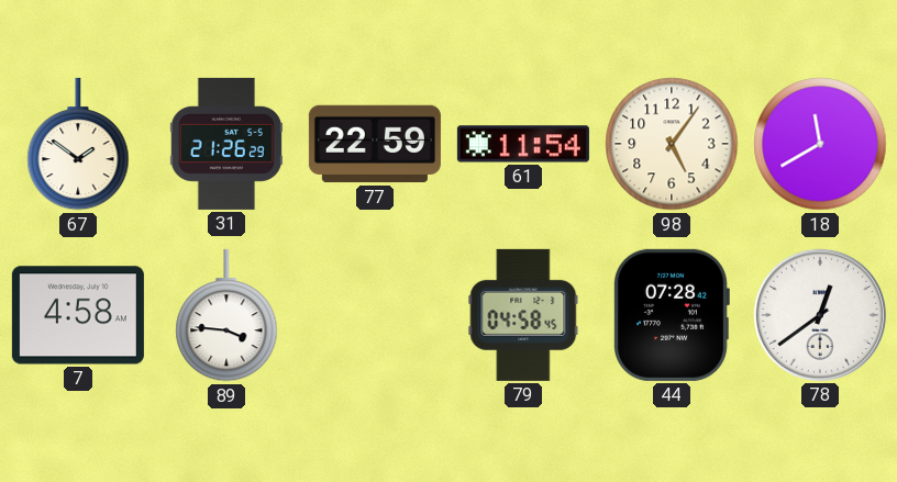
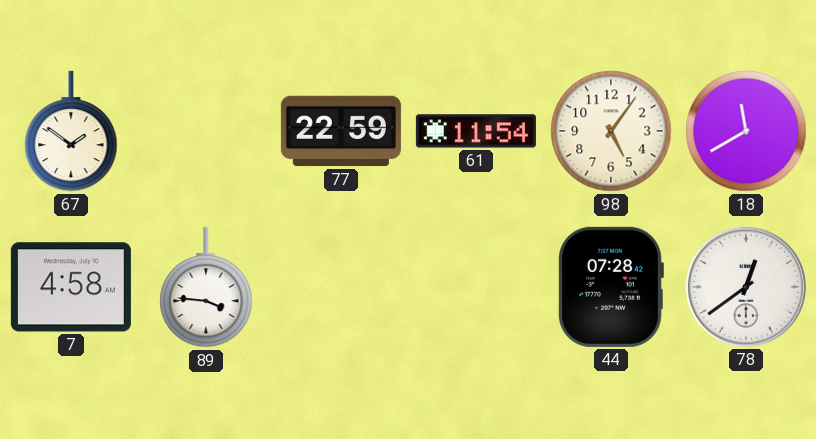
31: 21:26 -> none
79: 04:58 -> none
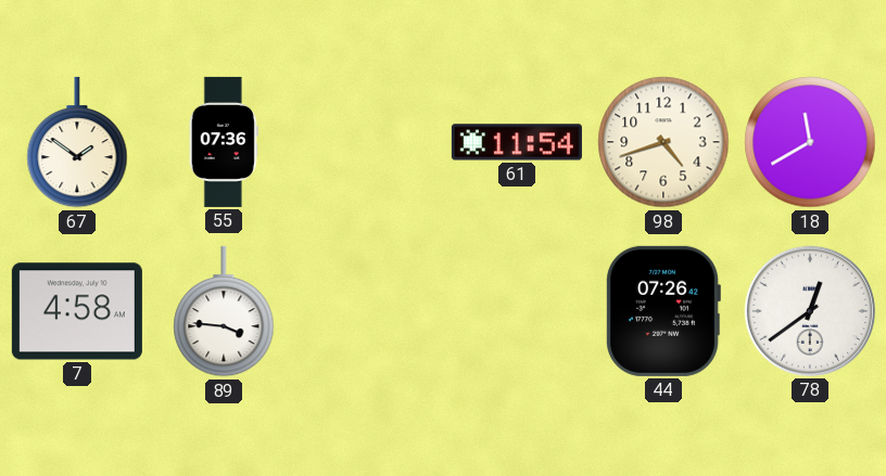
55: none -> 07:36
77: 22:59 -> none
98: 5:06 -> 4:42
44: 07:28 -> 07:26
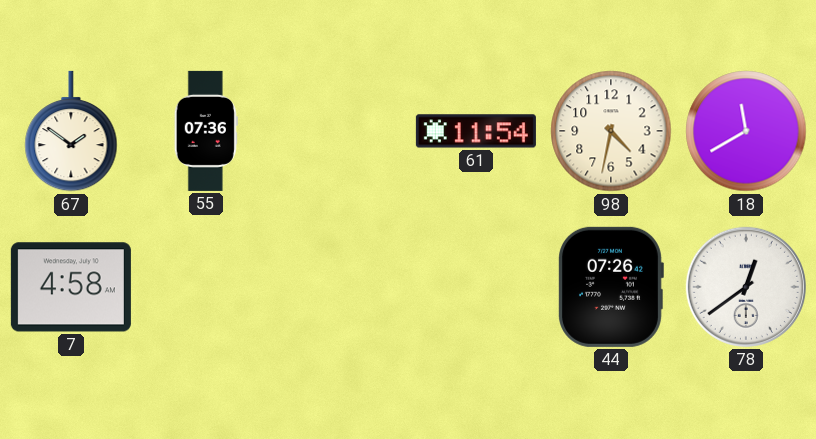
98: 4:42 -> 4:32
89: 3:46 -> none
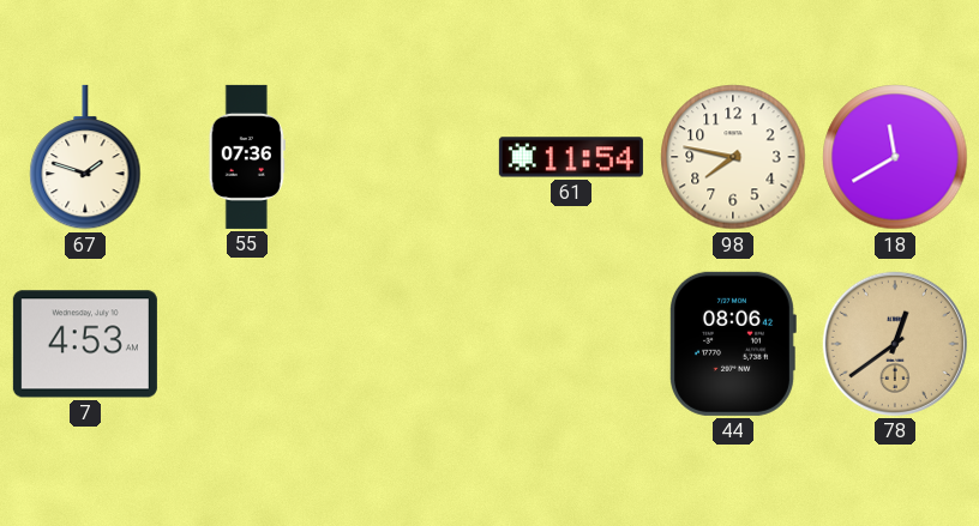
67: 1:51 -> 1:48
98: 4:32 -> 7:47
7: 4:58 -> 4:53
44: 07:26 -> 08:06
78 dial: white -> champagne
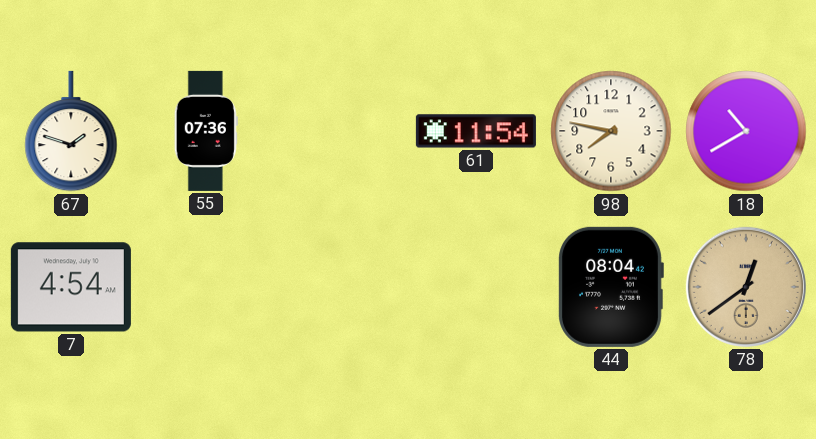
18: 11:40 -> 10:40
7: 4:53 -> 4:54
44: 08:06 -> 08:04
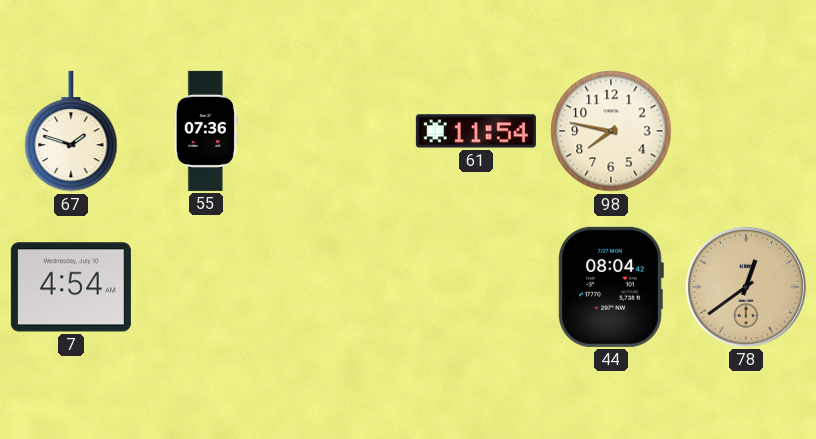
18: 10:40 -> none
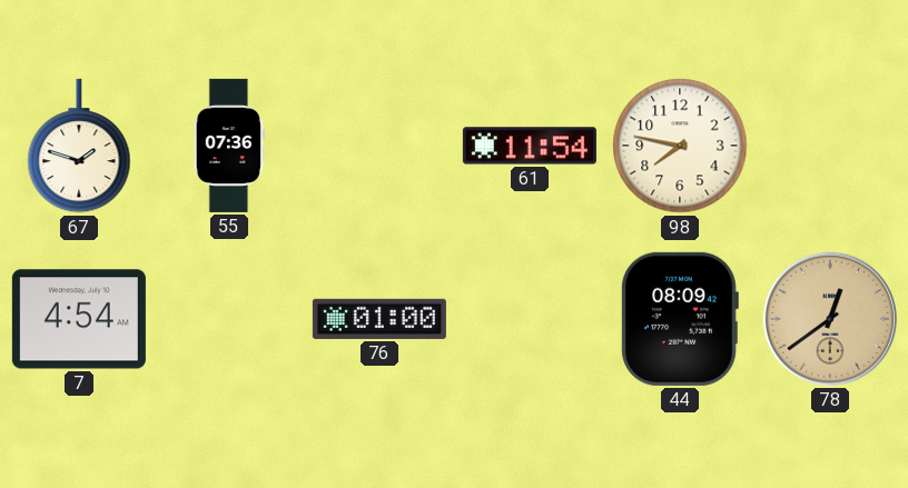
76: none -> 01:00
44: 08:04 -> 08:09
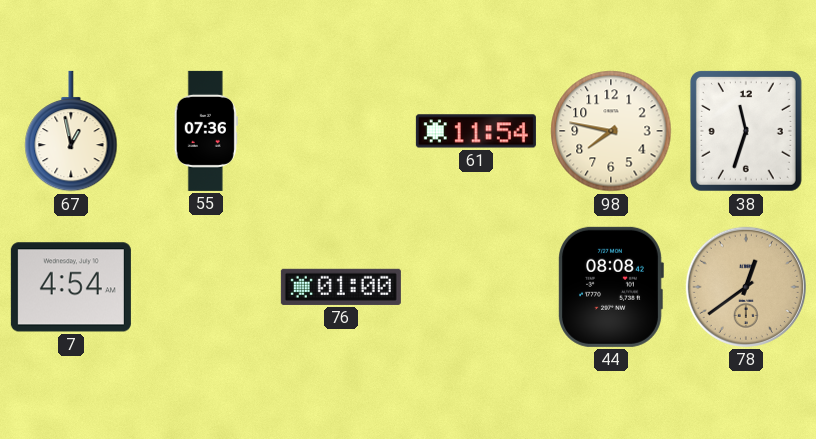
67: 1:48 -> 12:58
38: none -> 11:33
44: 08:09 -> 08:08
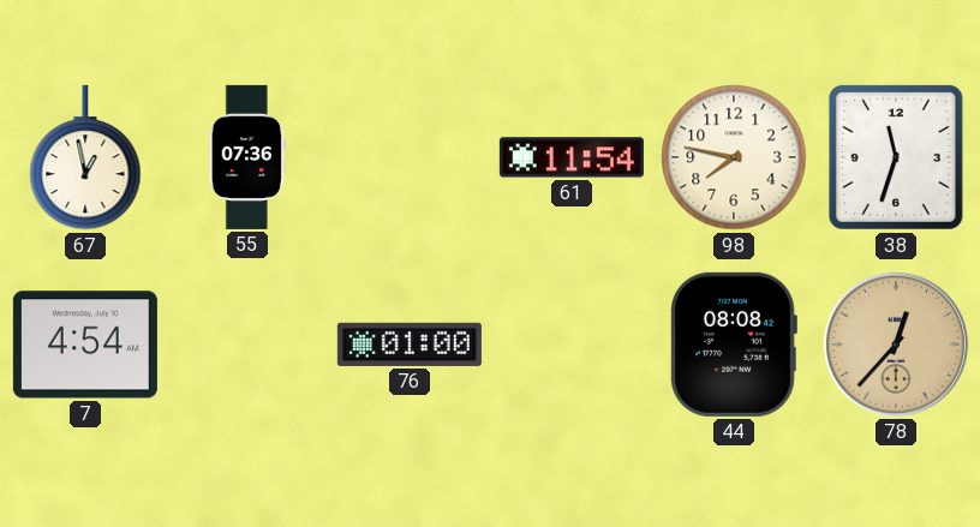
78: 12:39 -> 12:37
